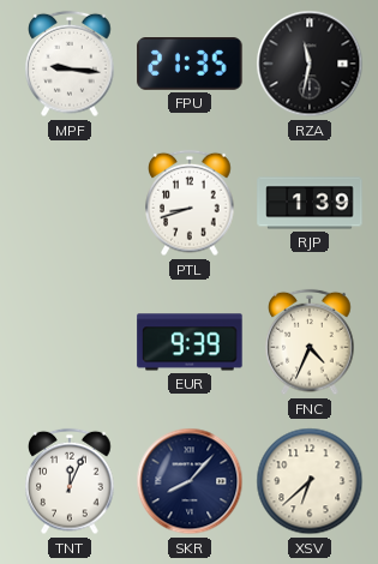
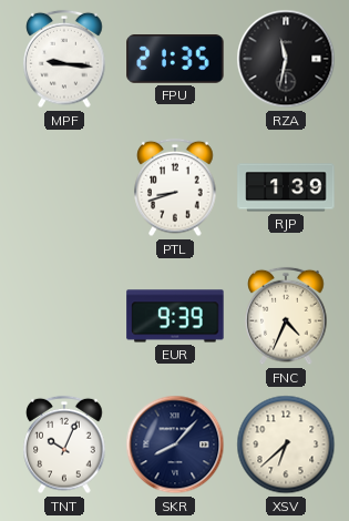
TNT: 12:04 -> 10:04
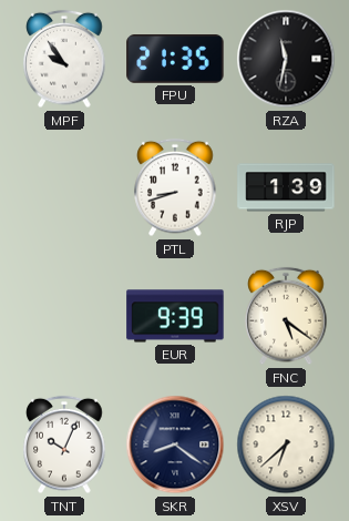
MPF: 9:16 -> 9:54
FNC: 4:34 -> 5:21
SKR: 8:07 -> 8:21
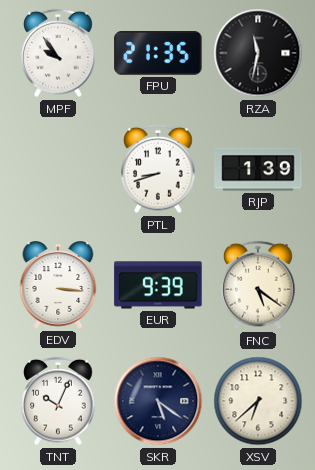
EDV: none -> 3:16
SKR: 8:21 -> 5:21
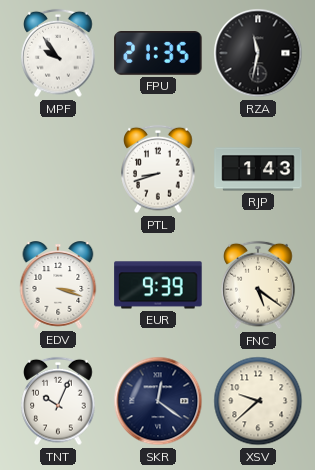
RJP: 1:39 -> 1:43
EDV: 3:16 -> 3:18
SKR: 5:21 -> 12:21
XSV: 6:38 -> 9:38
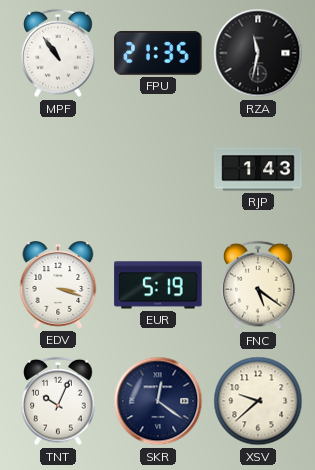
MPF: 9:54 -> 10:54
PTL: 8:42 -> none
EUR: 9:39 -> 5:19
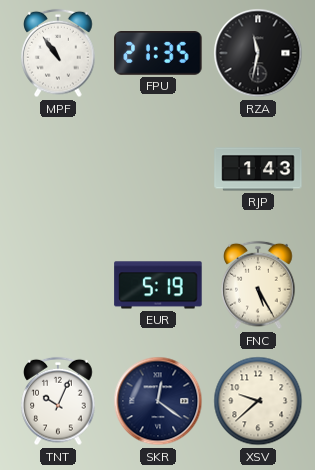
EDV: 3:18 -> none
FNC: 5:21 -> 5:25
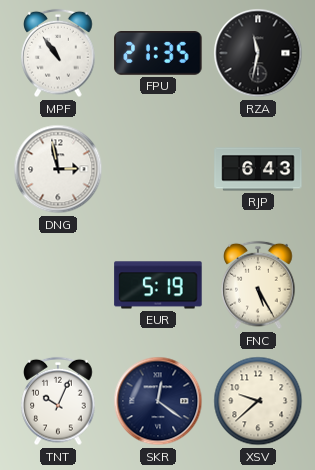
DNG: none -> 2:58
RJP: 1:43 -> 6:43
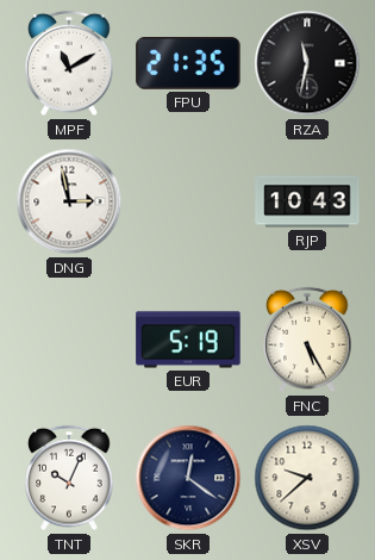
MPF: 10:54 -> 11:10
RJP: 6:43 -> 10:43
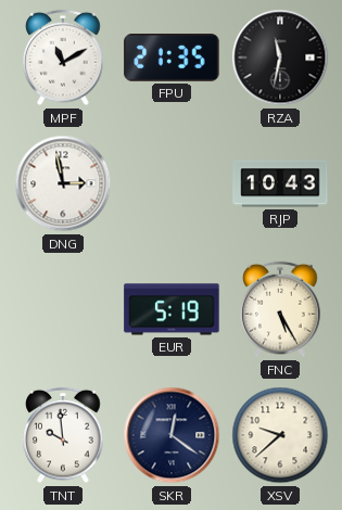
TNT: 10:04 -> 9:59
